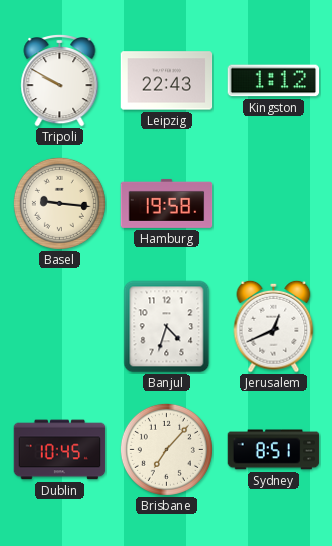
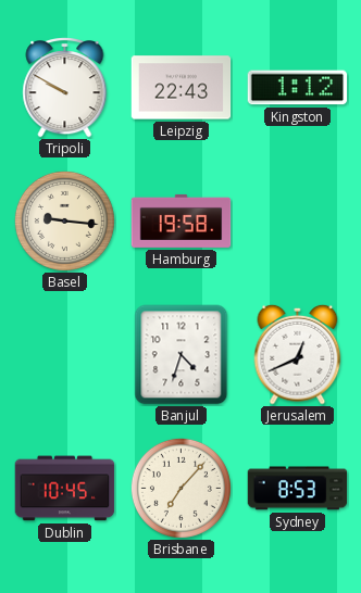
Sydney: 8:51 -> 8:53
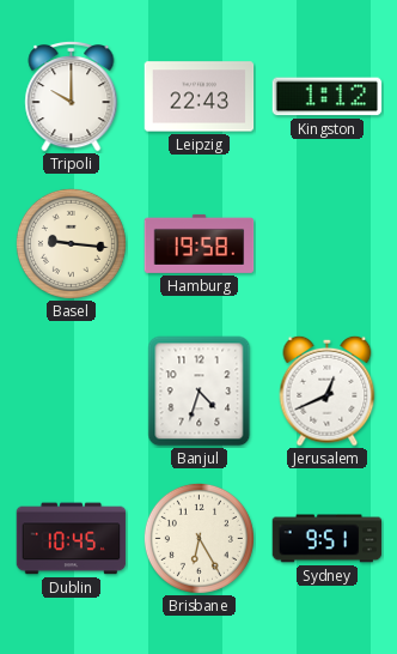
Tripoli: 9:50 -> 10:00
Brisbane: 7:07 -> 6:25
Sydney: 8:53 -> 9:51
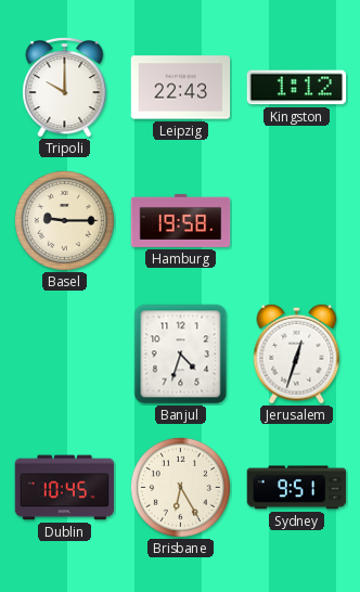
Basel: 9:16 -> 9:15
Jerusalem: 12:41 -> 12:33
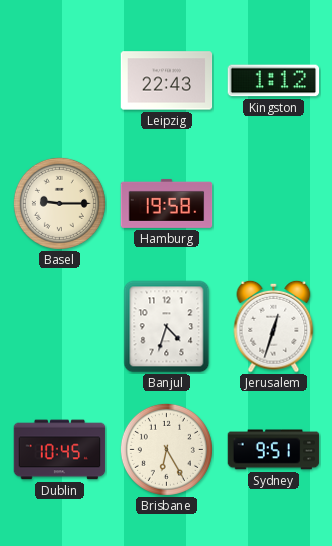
Tripoli: 10:00 -> none
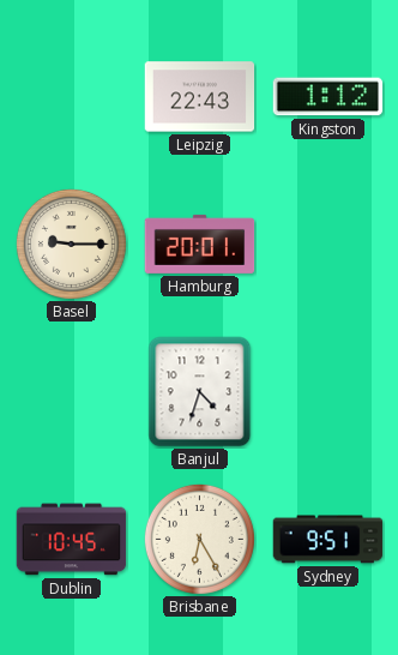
Hamburg: 19:58 -> 20:01
Jerusalem: 12:33 -> none
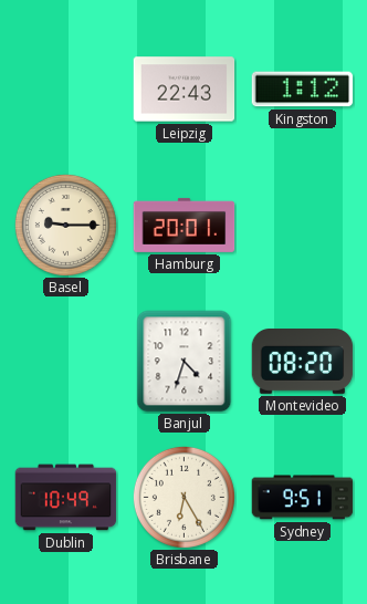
Montevideo: none -> 08:20
Dublin: 10:45 -> 10:49
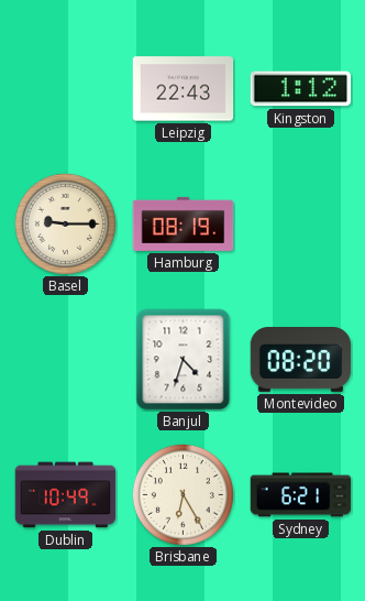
Hamburg: 20:01 -> 08:19
Sydney: 9:51 -> 6:21
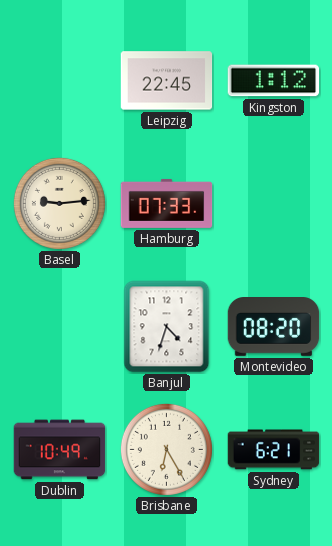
Leipzig: 22:43 -> 22:45
Basel: 9:15 -> 9:14
Hamburg: 08:19 -> 07:33
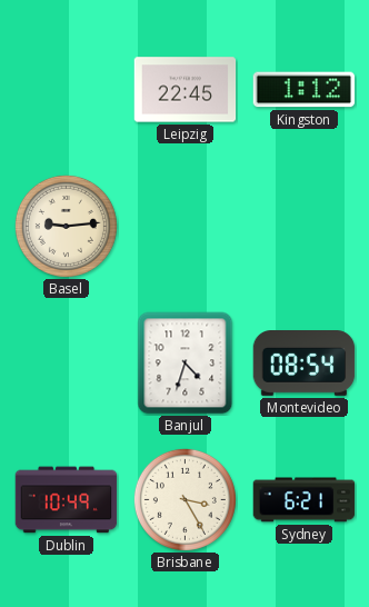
Hamburg: 07:33 -> none
Montevideo: 08:20 -> 08:54
Brisbane: 6:25 -> 3:25
